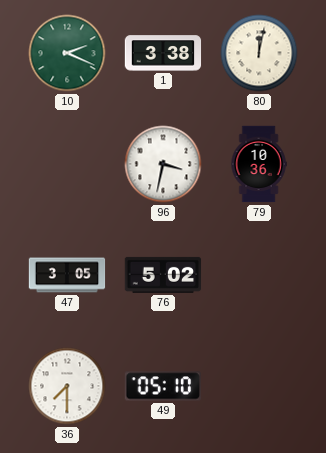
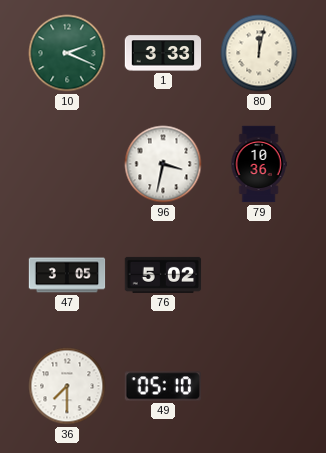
1: 3:38 -> 3:33
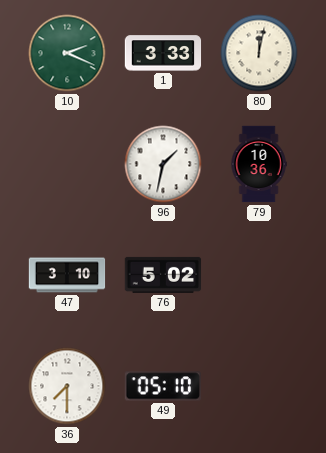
96: 3:32 -> 1:32
47: 3:05 -> 3:10
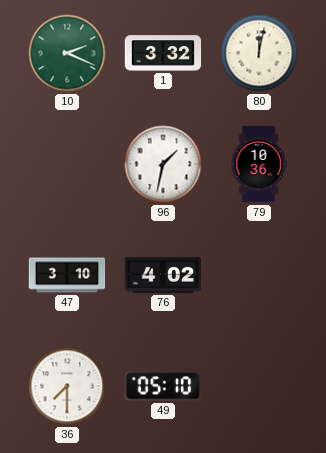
1: 3:33 -> 3:32
76: 5:02 -> 4:02
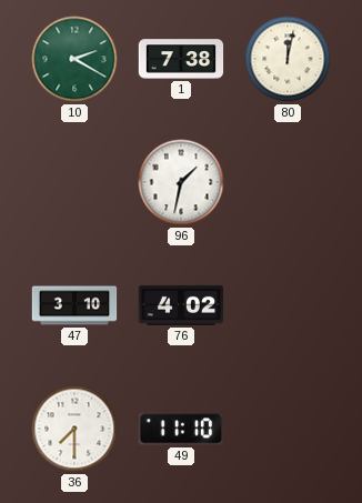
10: 2:19 -> 2:20
1: 3:32 -> 7:38
79: 10:36 -> none
49: 05:10 -> 11:10
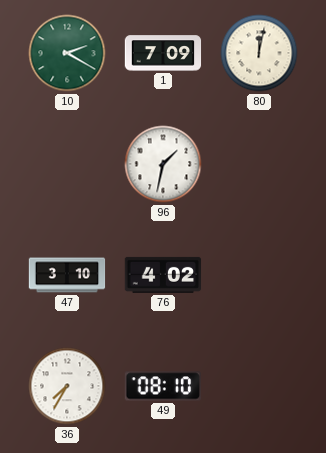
1: 7:38 -> 7:09
36: 7:30 -> 7:35
49: 11:10 -> 08:10
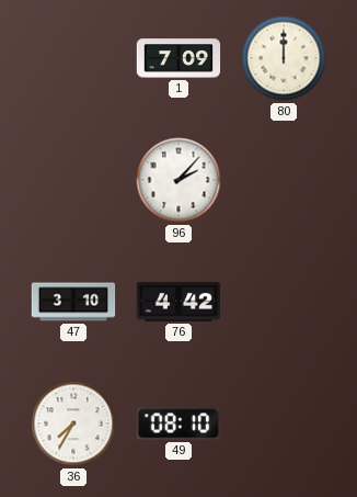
10: 2:20 -> none
80: 12:02 -> 12:00
96: 1:32 -> 2:07
76: 4:02 -> 4:42
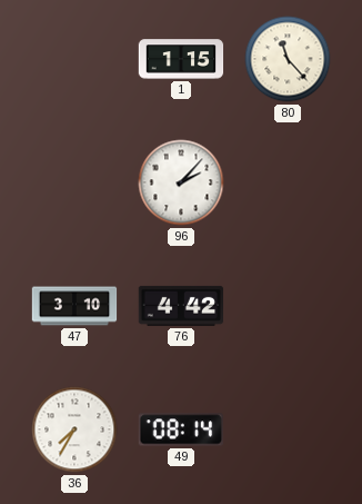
1: 7:09 -> 1:15
80: 12:00 -> 11:23
49: 08:10 -> 08:14
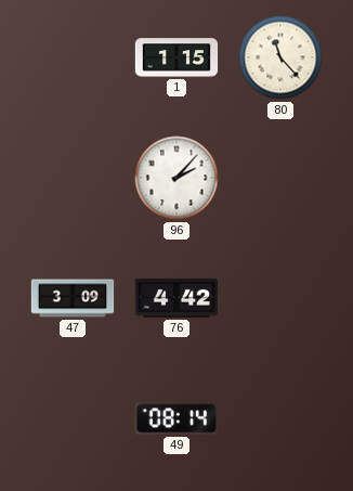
47: 3:10 -> 3:09
36: 7:35 -> none
